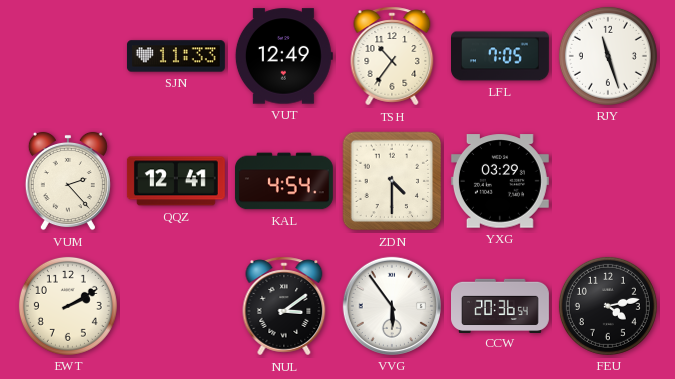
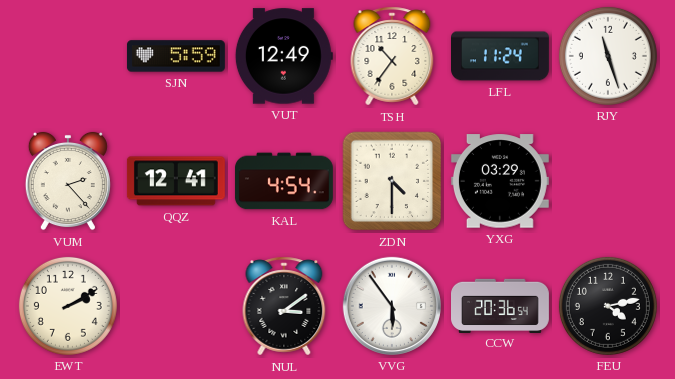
SJN: 11:33 -> 5:59
LFL: 7:05 -> 11:24
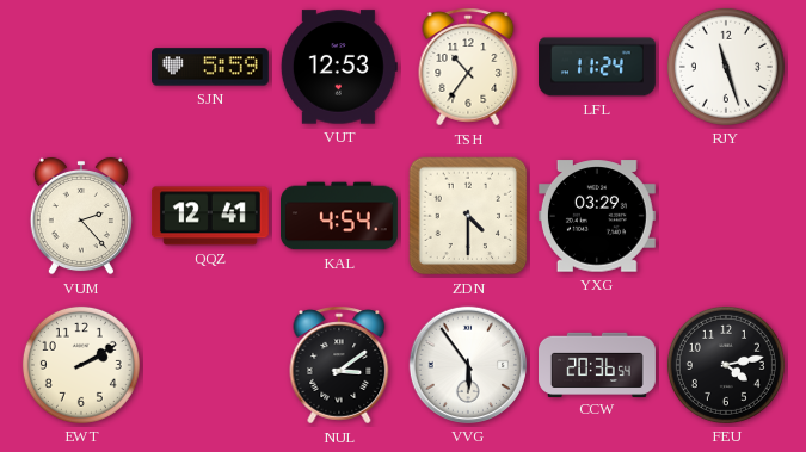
VUT: 12:49 -> 12:53
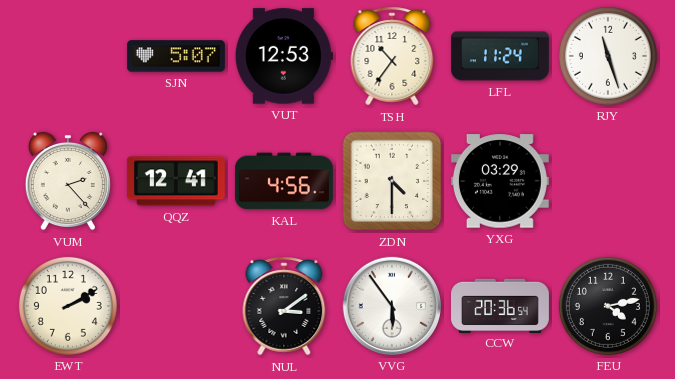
SJN: 5:59 -> 5:07
KAL: 4:54 -> 4:56
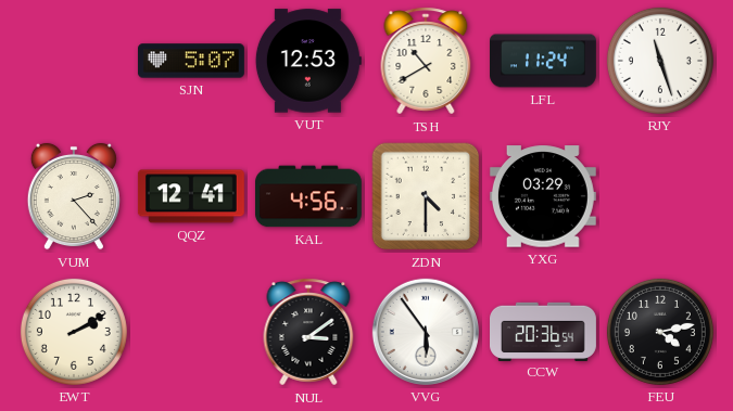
TSH: 10:36 -> 10:40
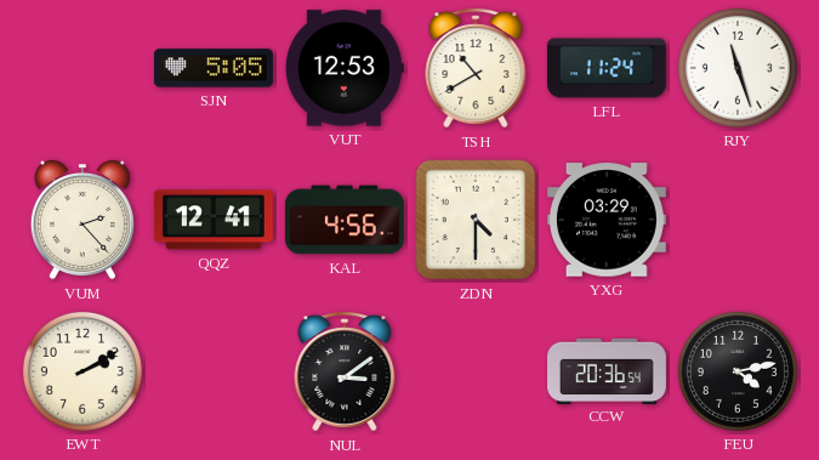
SJN: 5:07 -> 5:05
VVG: 5:54 -> none
